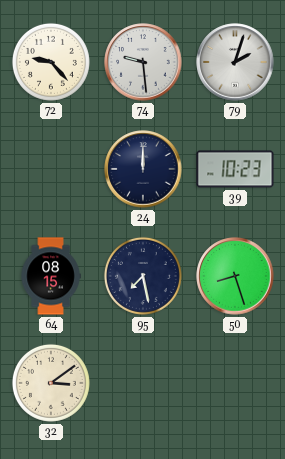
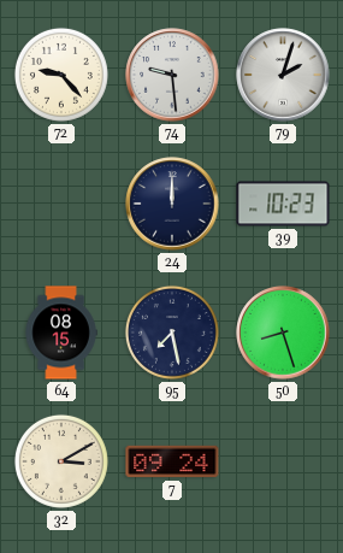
32: 3:09 -> 3:10
7: none -> 09:24
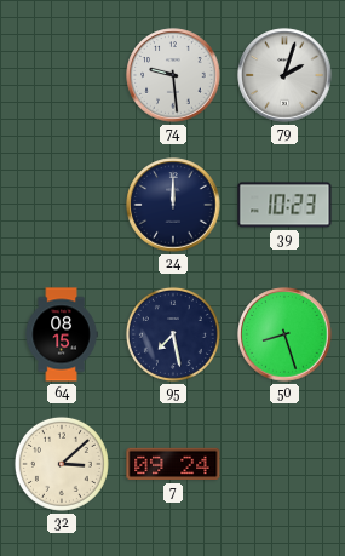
72: 9:23 -> none
32: 3:10 -> 3:08
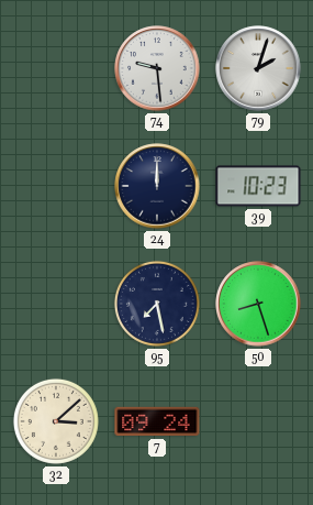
64: 08:15 -> none
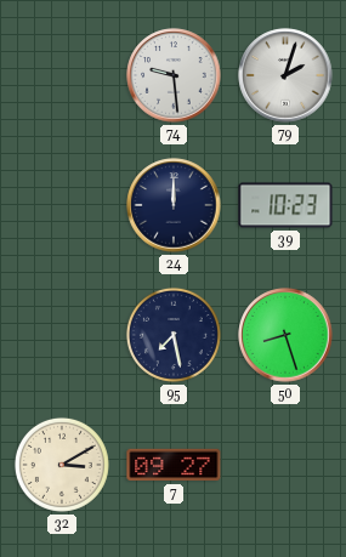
32: 3:08 -> 3:10
7: 09:24 -> 09:27
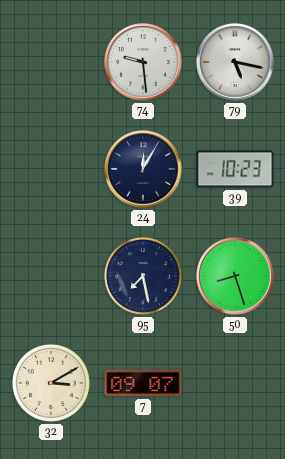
79: 2:03 -> 5:17
24: 12:00 -> 12:05
7: 09:27 -> 09:07
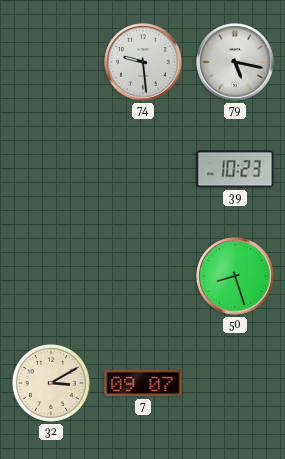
24: 12:05 -> none
95: 7:28 -> none
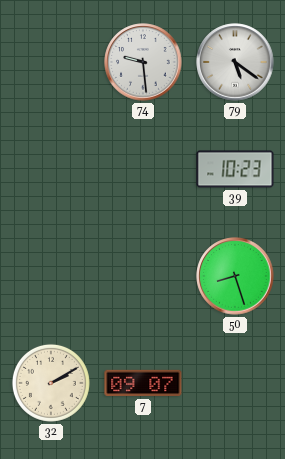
79: 5:17 -> 5:21
32: 3:10 -> 2:10
